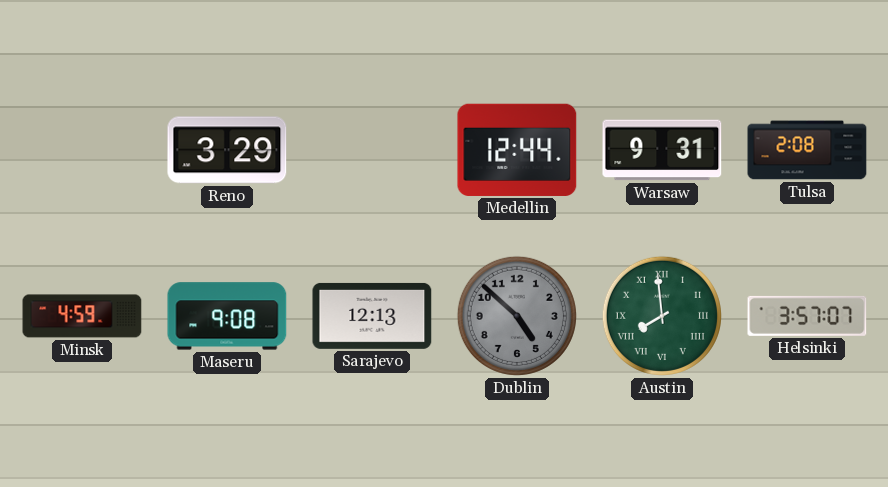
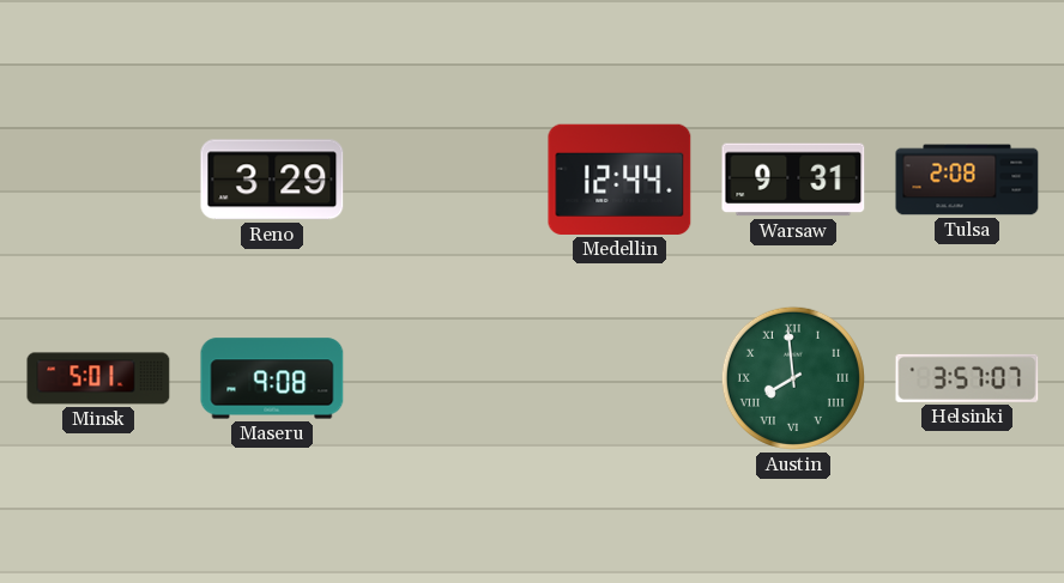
Minsk: 4:59 -> 5:01
Sarajevo: 12:13 -> none
Dublin: 4:52 -> none
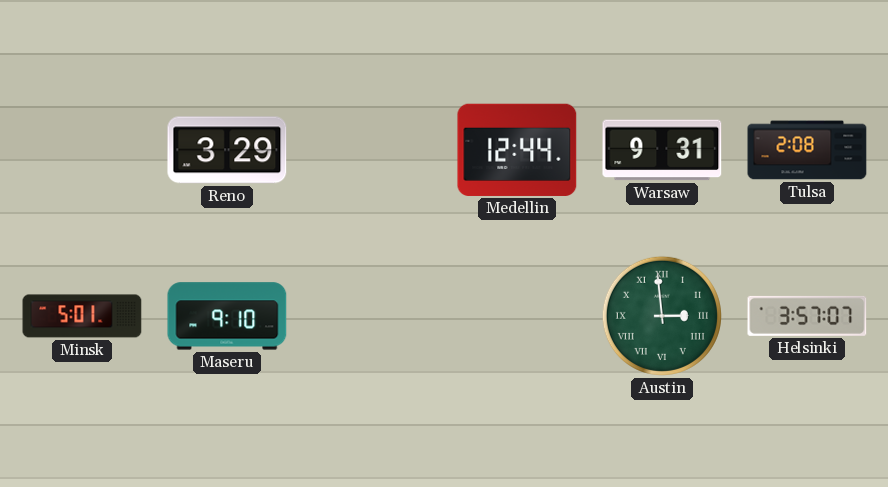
Maseru: 9:08 -> 9:10
Austin: 7:59 -> 2:59
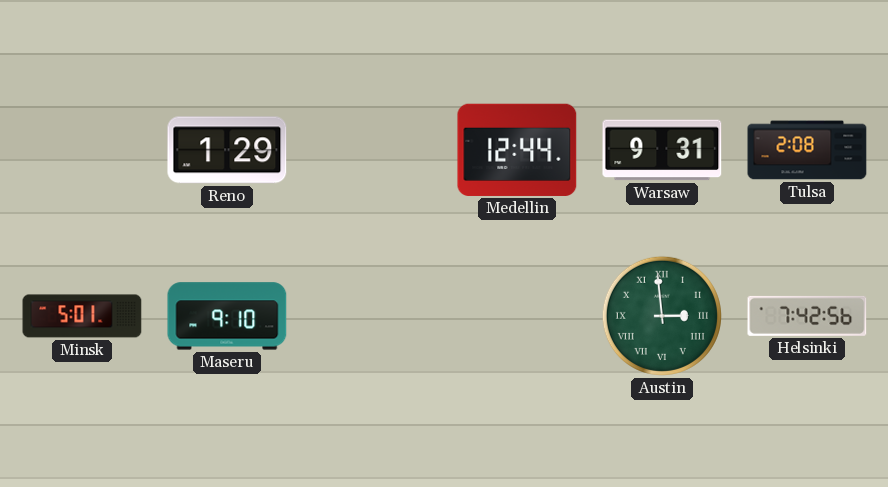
Reno: 3:29 -> 1:29
Helsinki: 3:57 -> 7:42
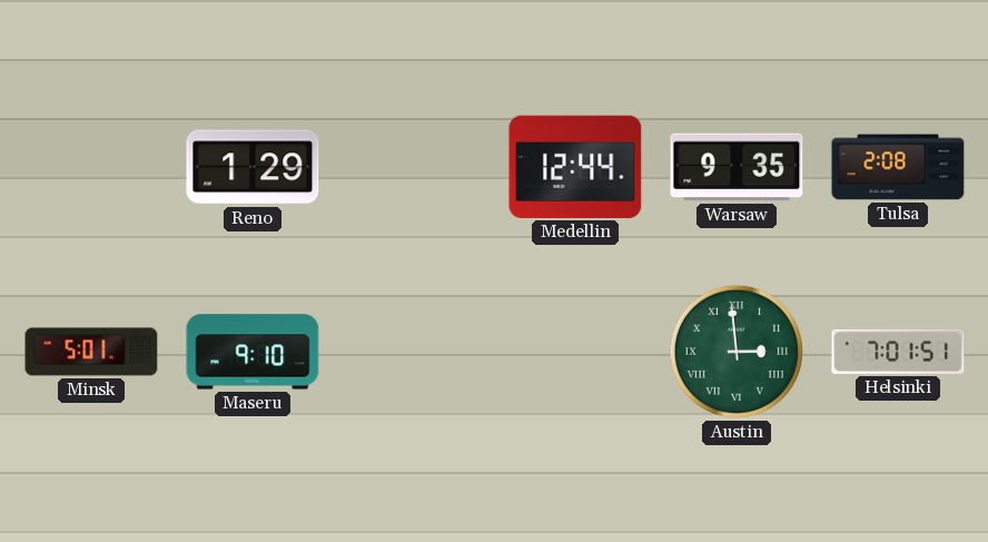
Warsaw: 9:31 -> 9:35
Helsinki: 7:42 -> 7:01
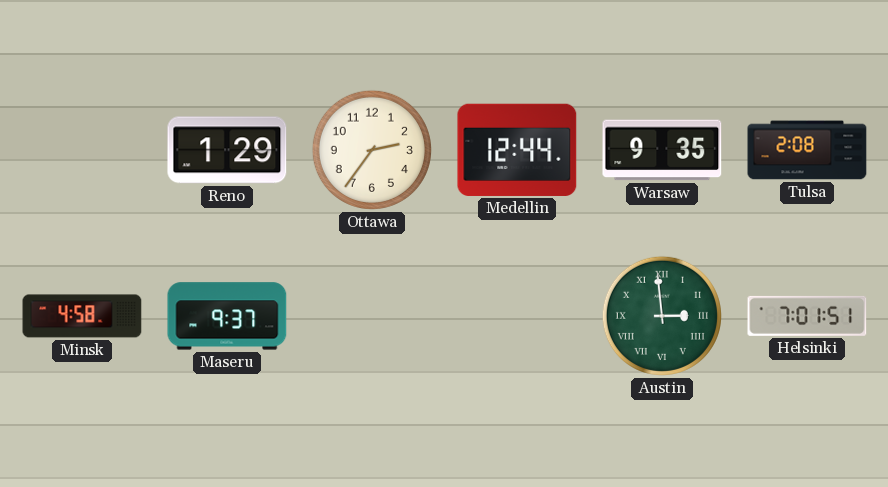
Ottawa: none -> 2:36
Minsk: 5:01 -> 4:58
Maseru: 9:10 -> 9:37
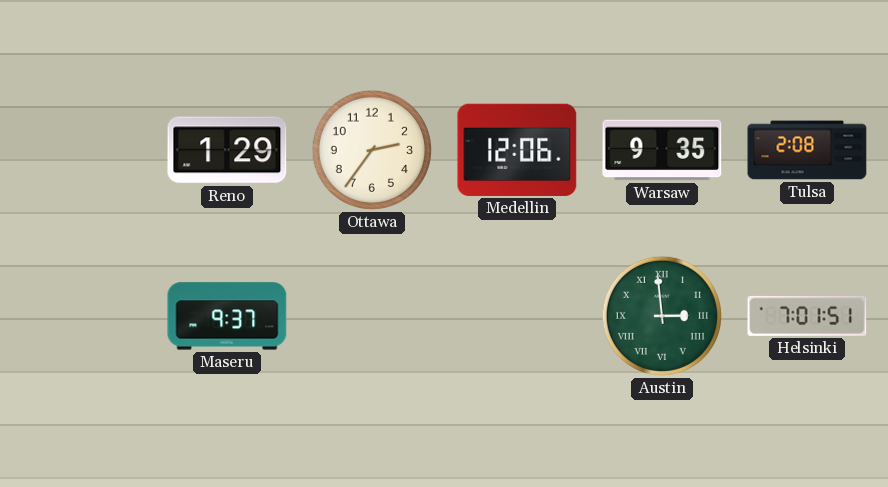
Medellin: 12:44 -> 12:06
Minsk: 4:58 -> none
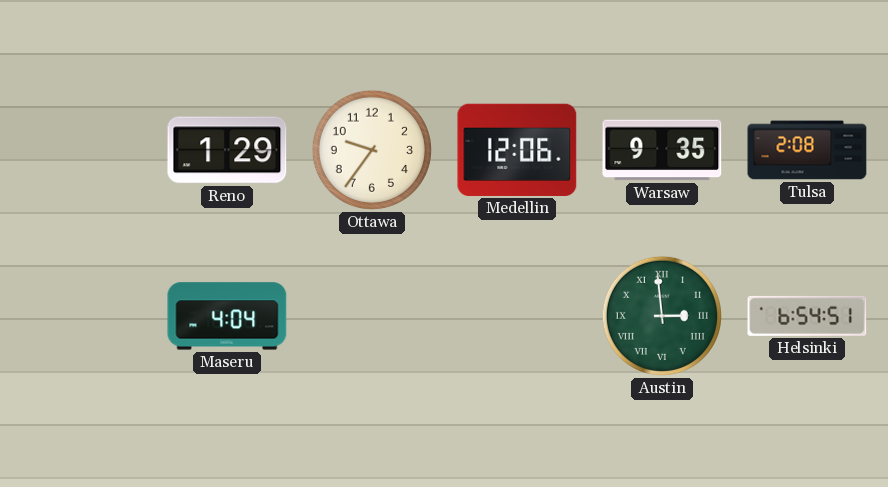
Ottawa: 2:36 -> 9:36
Maseru: 9:37 -> 4:04
Helsinki: 7:01 -> 6:54
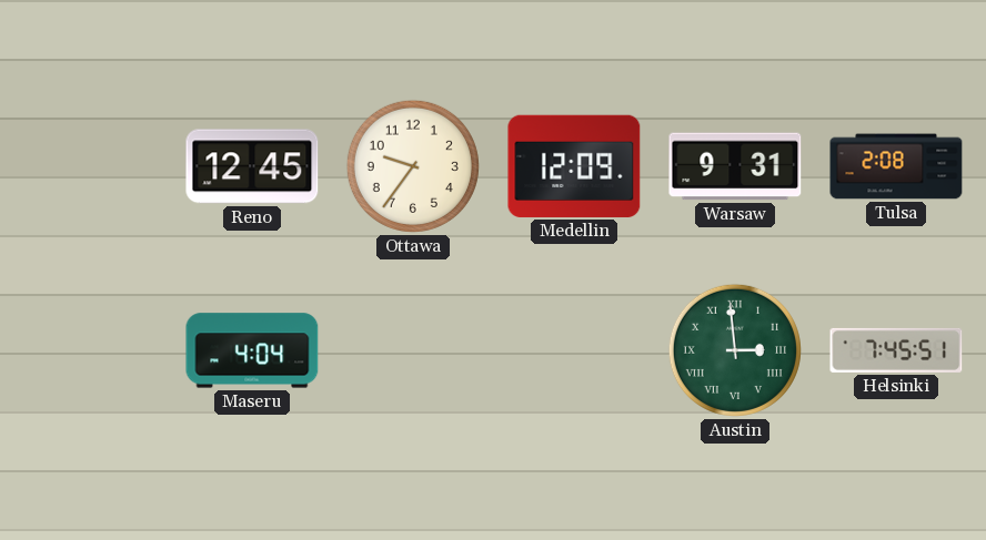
Reno: 1:29 -> 12:45
Medellin: 12:06 -> 12:09
Warsaw: 9:35 -> 9:31
Helsinki: 6:54 -> 7:45
